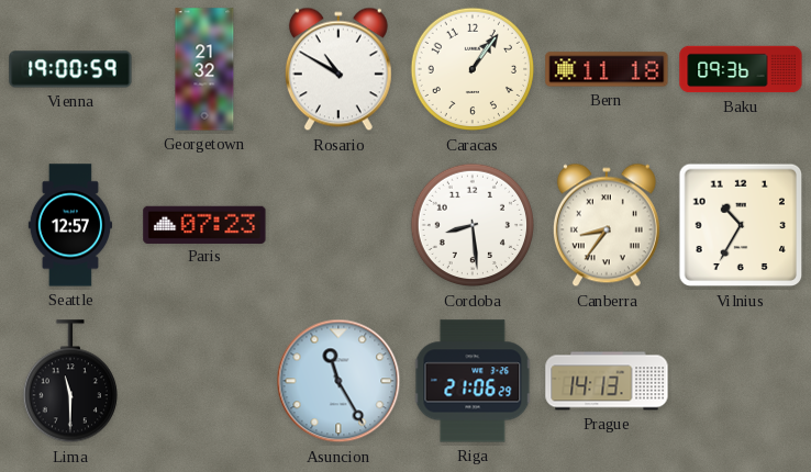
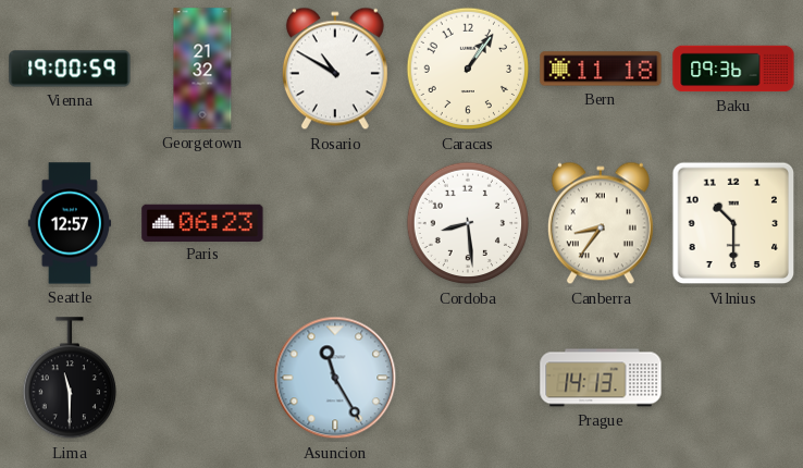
Paris: 07:23 -> 06:23
Vilnius: 10:35 -> 10:30
Riga: 21:06 -> none
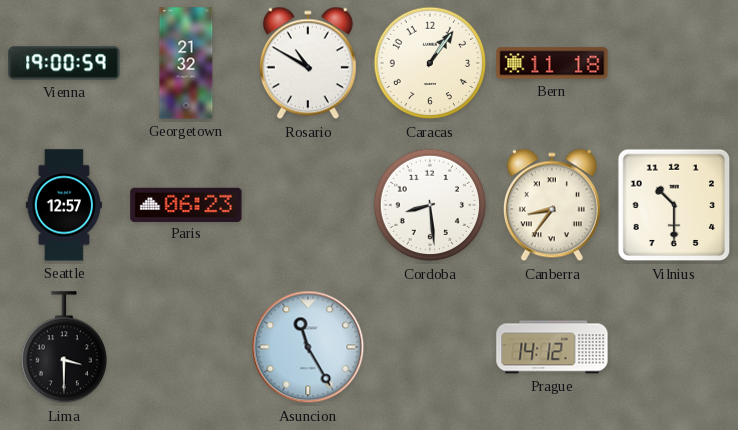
Baku: 09:36 -> none
Lima: 11:30 -> 3:30
Prague: 14:13 -> 14:12
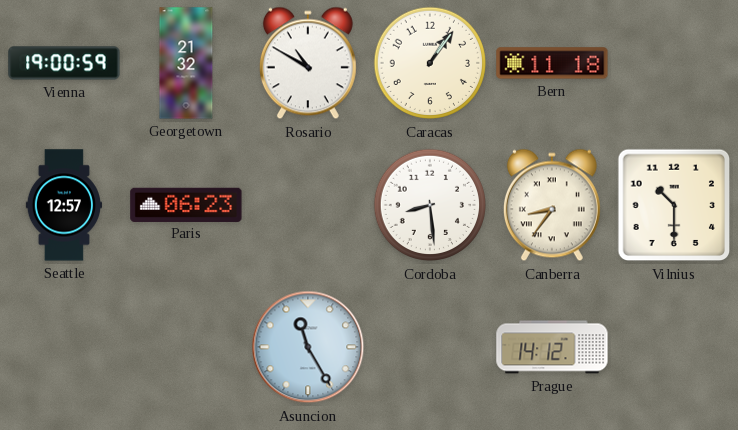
Lima: 3:30 -> none
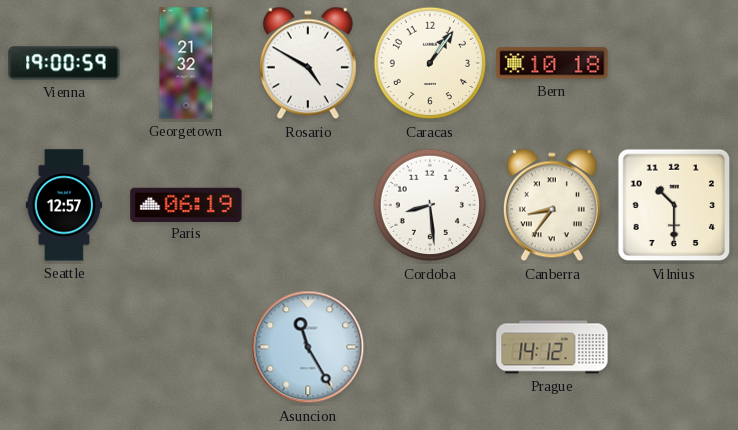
Rosario: 10:50 -> 4:50
Bern: 11:18 -> 10:18
Paris: 06:23 -> 06:19
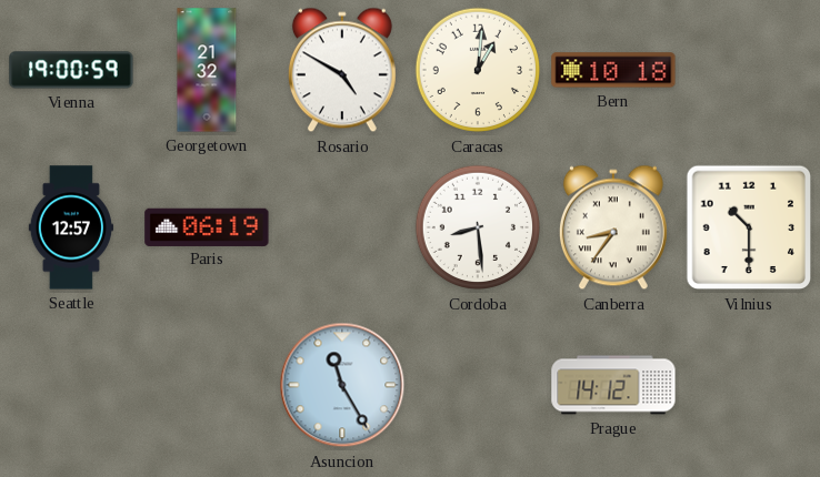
Caracas: 1:06 -> 1:01
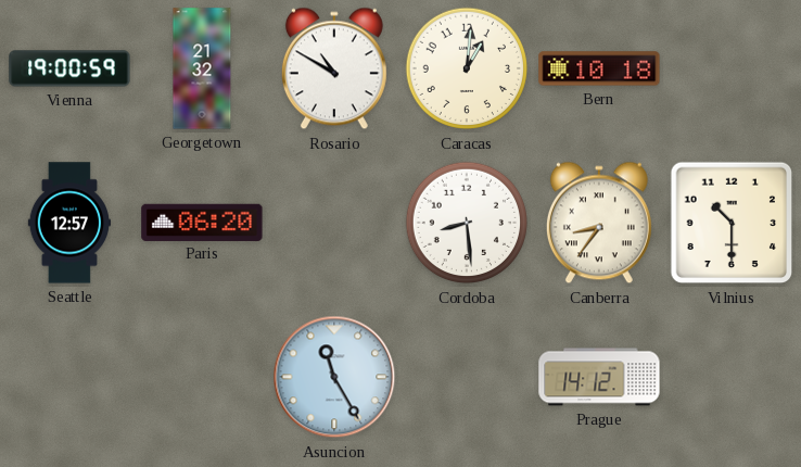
Rosario: 4:50 -> 10:50
Paris: 06:19 -> 06:20
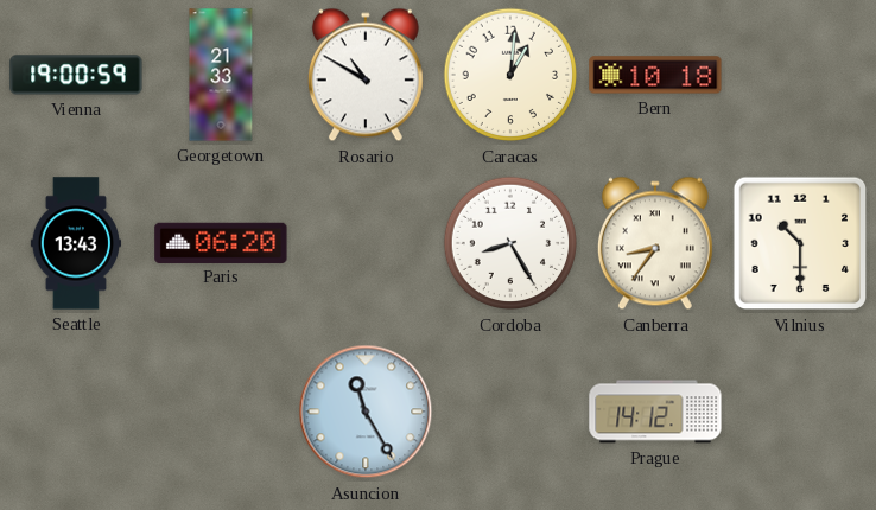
Georgetown: 21:32 -> 21:33
Seattle: 12:57 -> 13:43
Cordoba: 8:29 -> 8:25
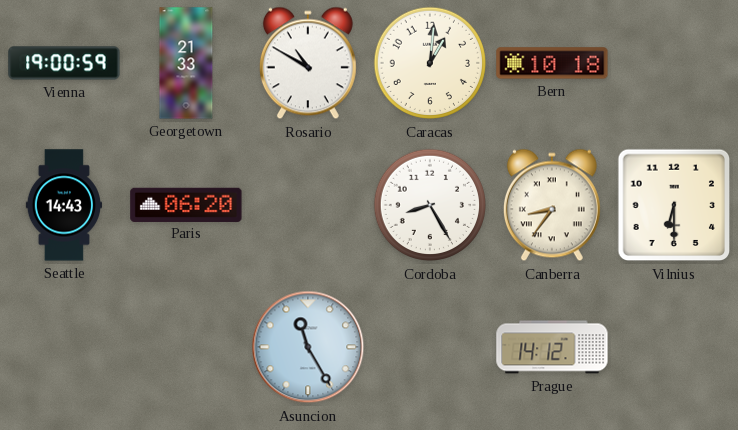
Seattle: 13:43 -> 14:43
Vilnius: 10:30 -> 6:30
